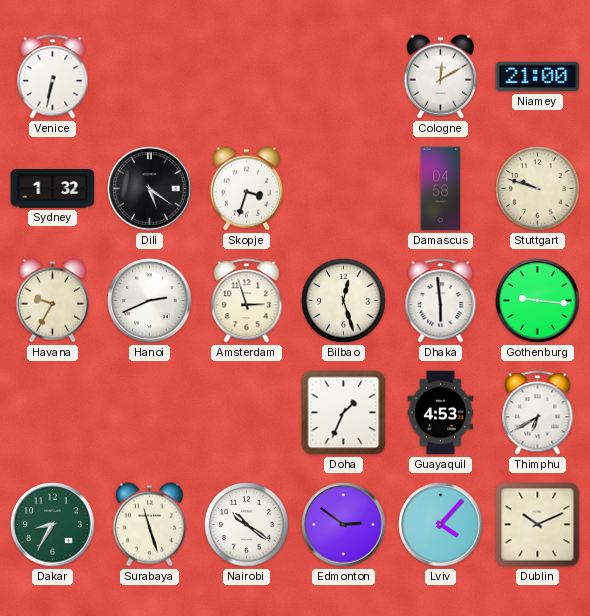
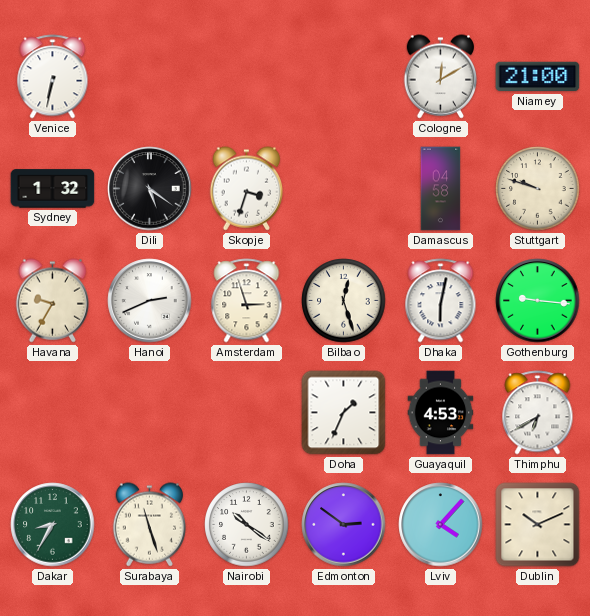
Dhaka: 5:59 -> 6:02
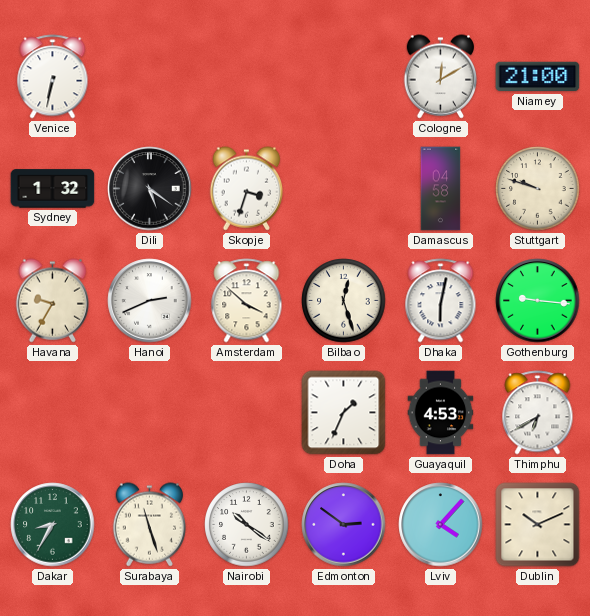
Amsterdam: 2:57 -> 3:52
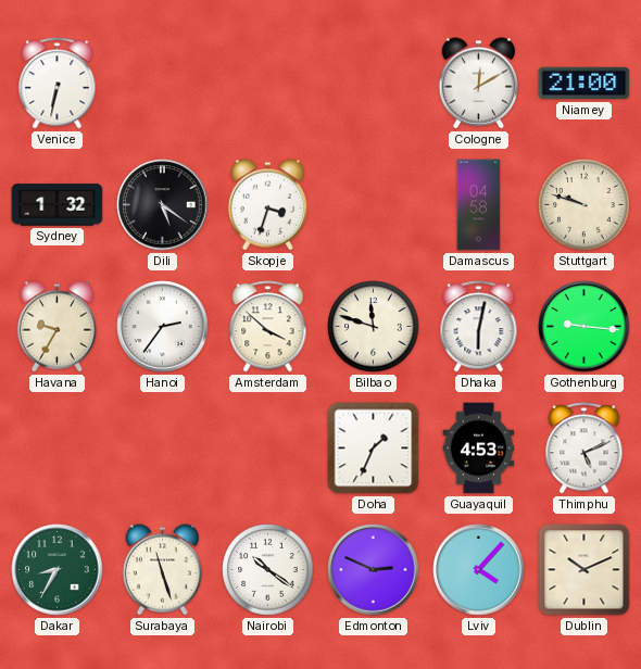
Hanoi: 2:41 -> 2:36
Bilbao: 12:27 -> 11:48
Thimphu: 6:40 -> 5:11
Edmonton: 2:51 -> 2:49
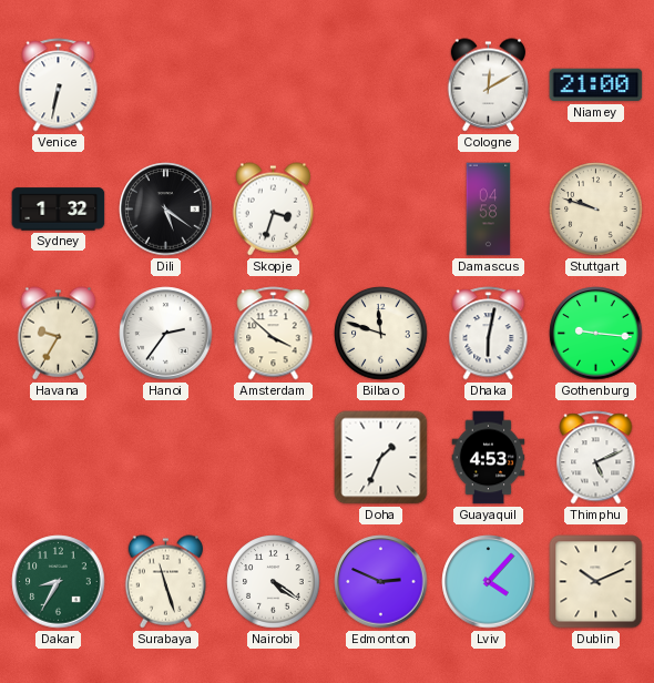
Nairobi: 10:21 -> 4:21
